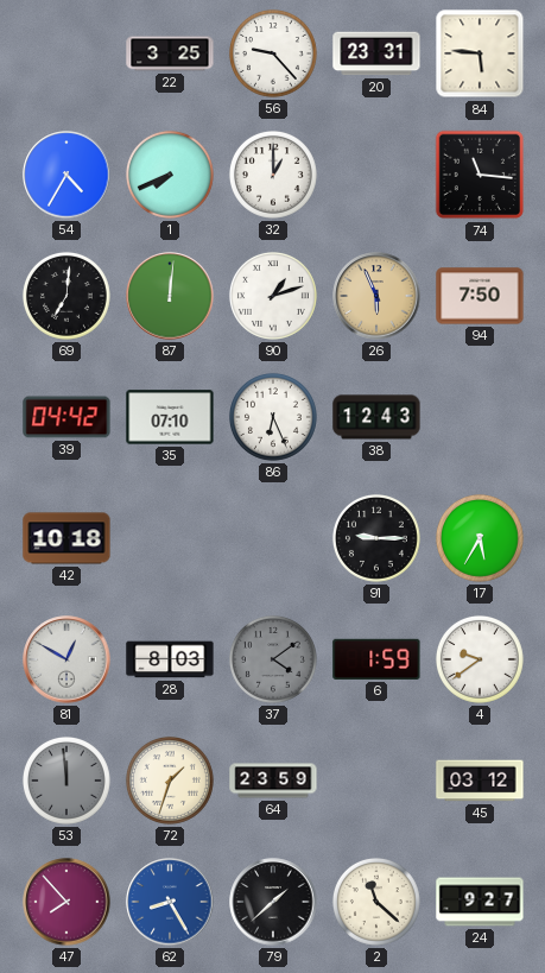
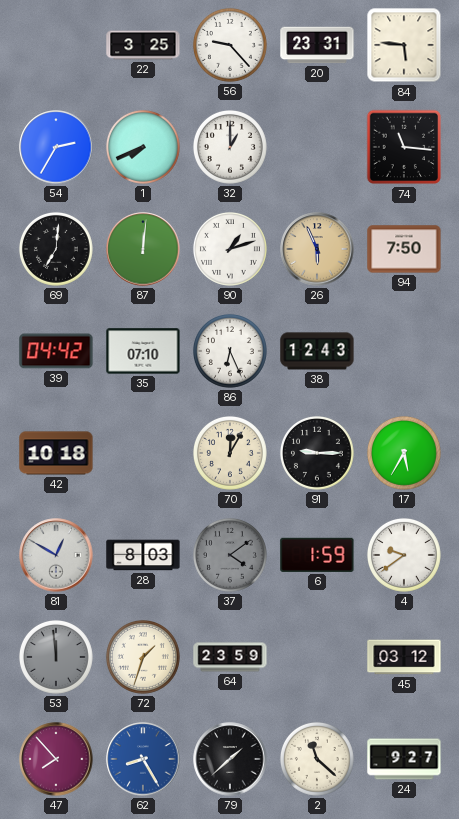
54: 4:35 -> 2:35
70: none -> 12:05
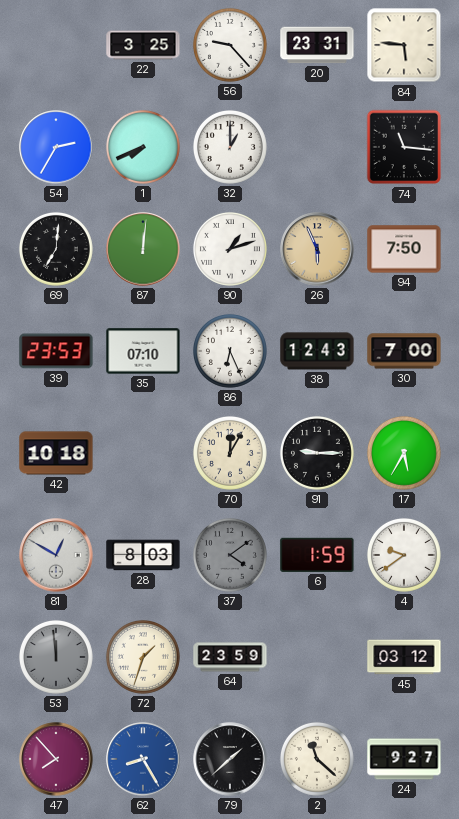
39: 04:42 -> 23:53
30: none -> 7:00
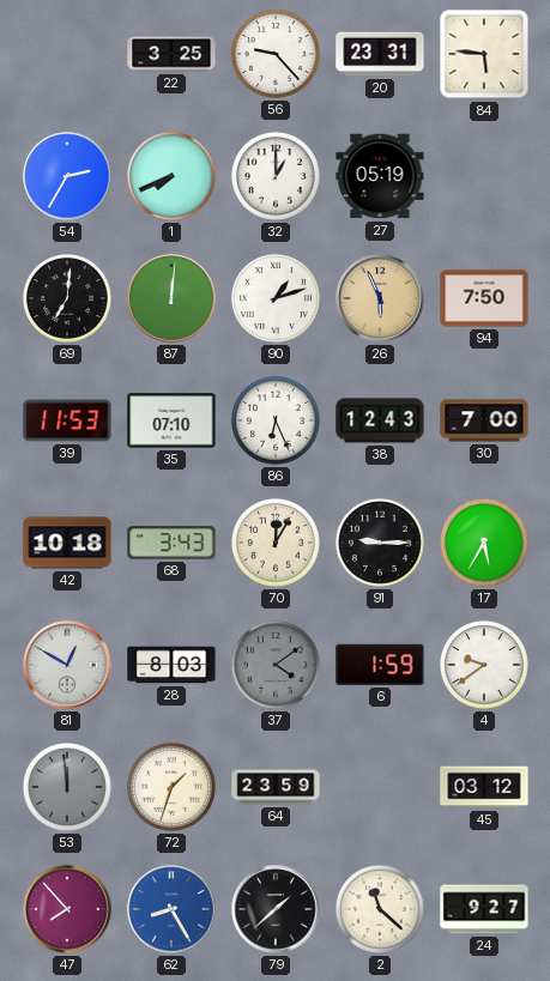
27: none -> 05:19
74: 11:16 -> none
39: 23:53 -> 11:53
68: none -> 3:43
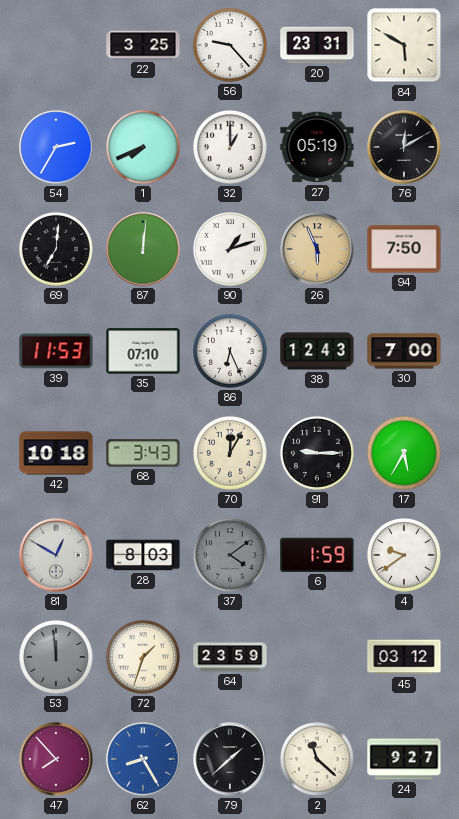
84: 5:46 -> 5:50
76: none -> 12:10
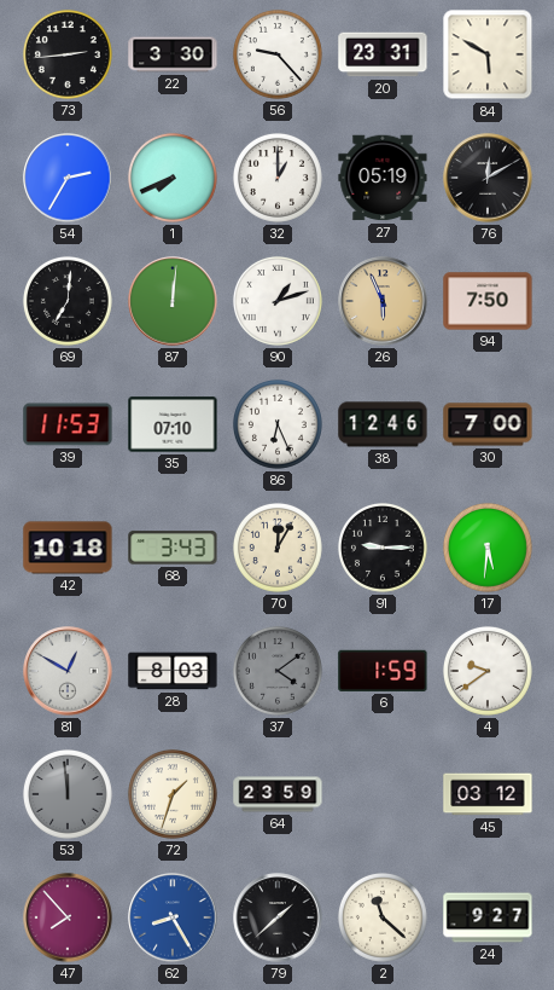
73: none -> 2:44
22: 3:25 -> 3:30
38: 12:43 -> 12:46
17: 5:35 -> 5:31
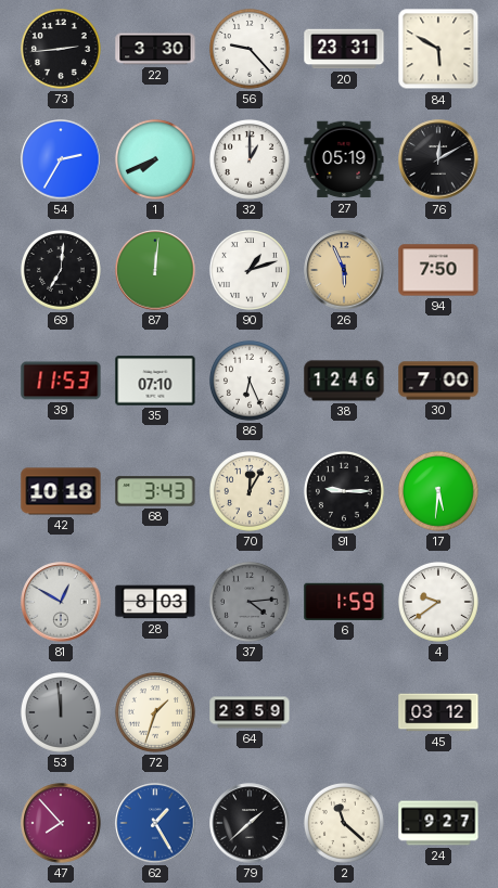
37: 4:09 -> 4:14
62: 8:25 -> 1:25
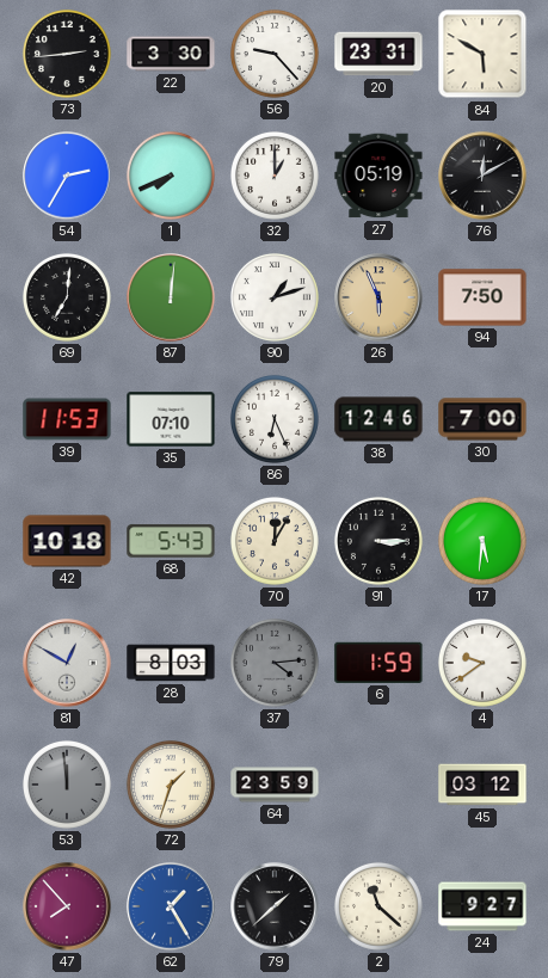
68: 3:43 -> 5:43
91: 9:15 -> 3:15
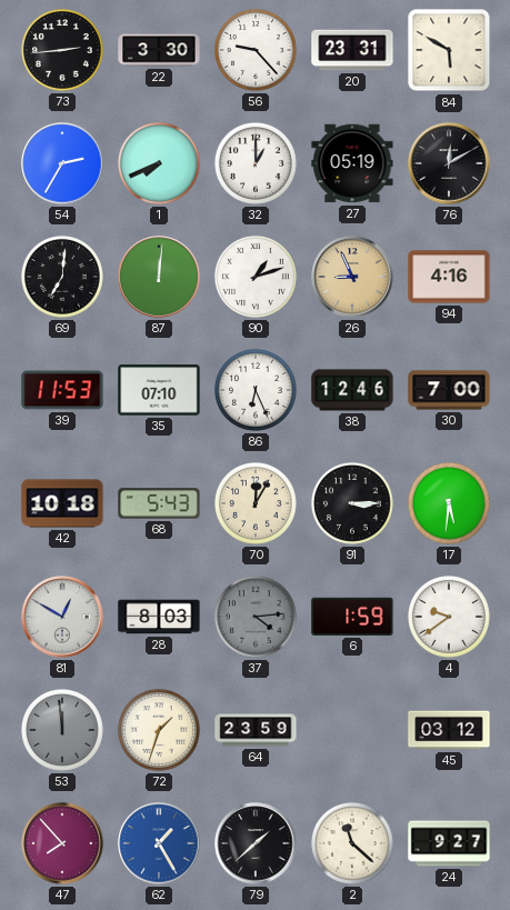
26: 5:56 -> 8:56
94: 7:50 -> 4:16
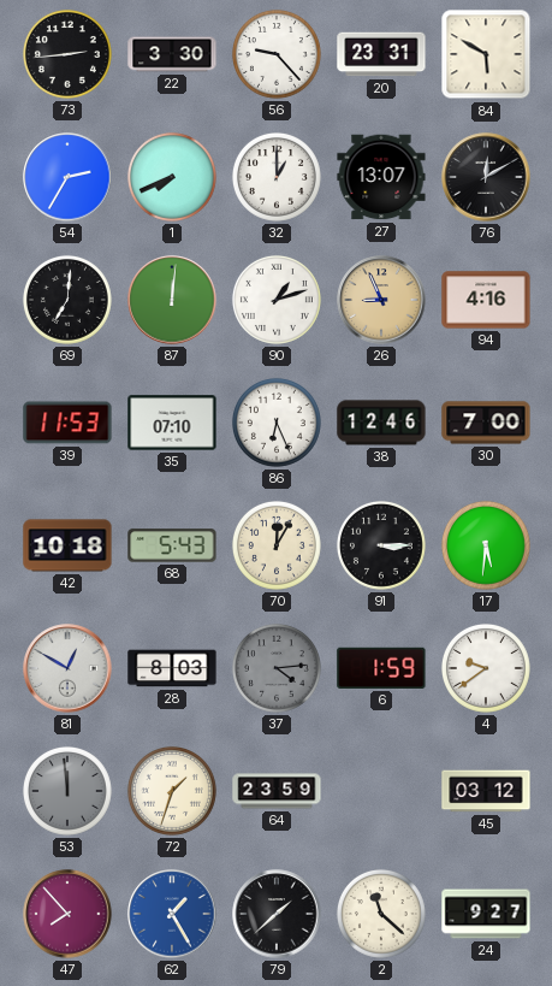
27: 05:19 -> 13:07
